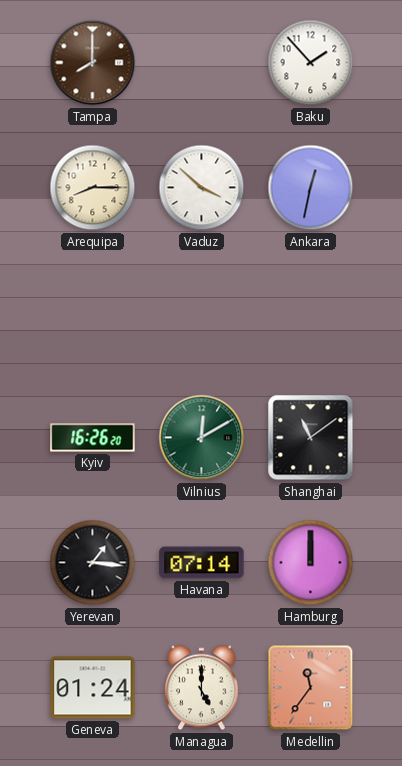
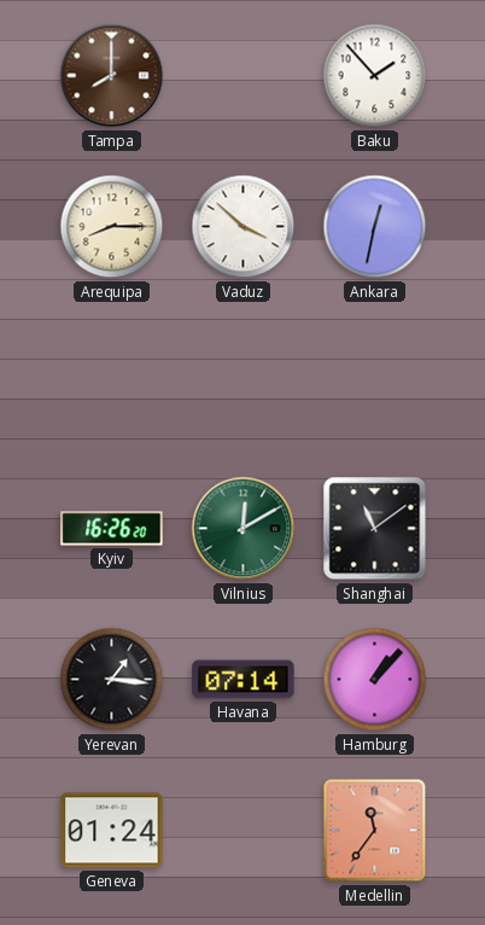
Hamburg: 12:00 -> 1:07
Managua: 5:00 -> none
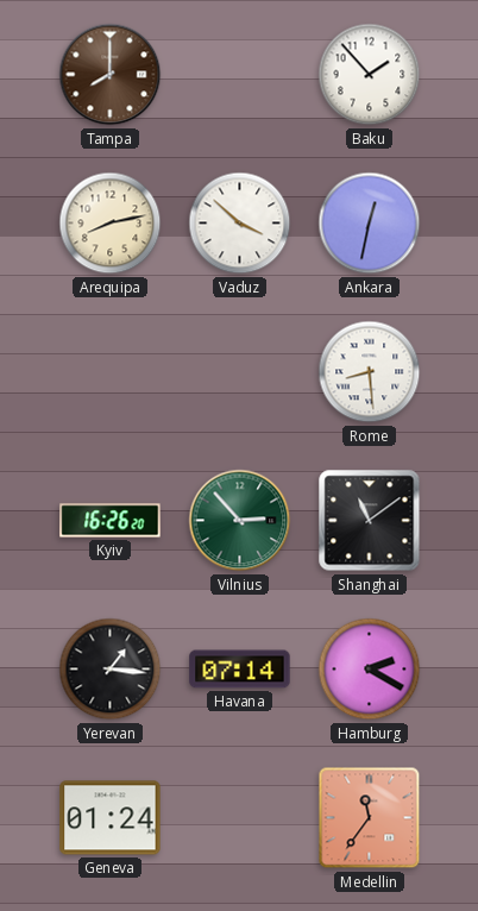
Arequipa: 8:15 -> 8:13
Rome: none -> 8:29
Vilnius: 12:10 -> 2:53
Hamburg: 1:07 -> 2:20
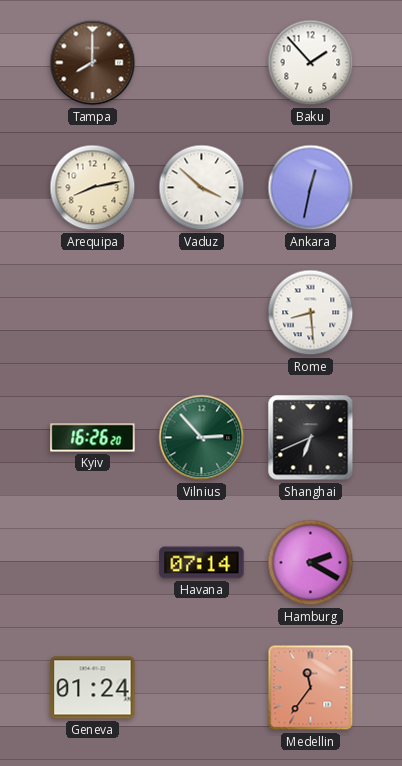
Shanghai: 11:09 -> 6:41
Yerevan: 1:16 -> none
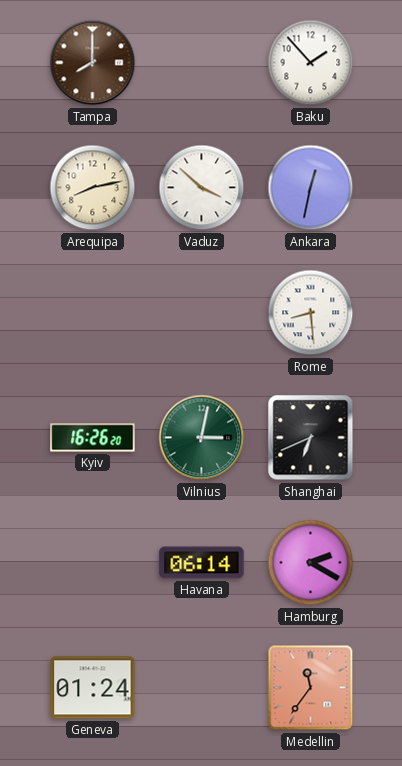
Vilnius: 2:53 -> 3:02
Havana: 07:14 -> 06:14
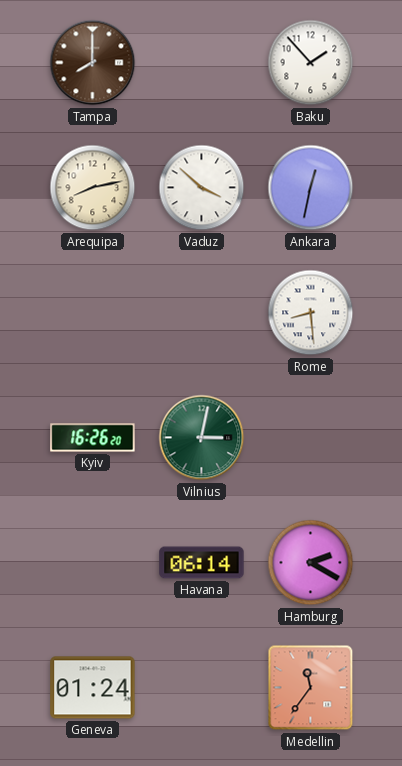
Shanghai: 6:41 -> none
